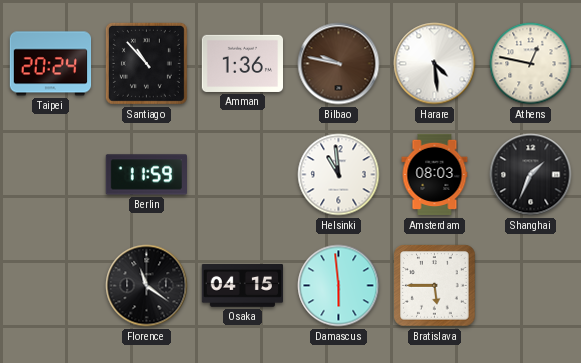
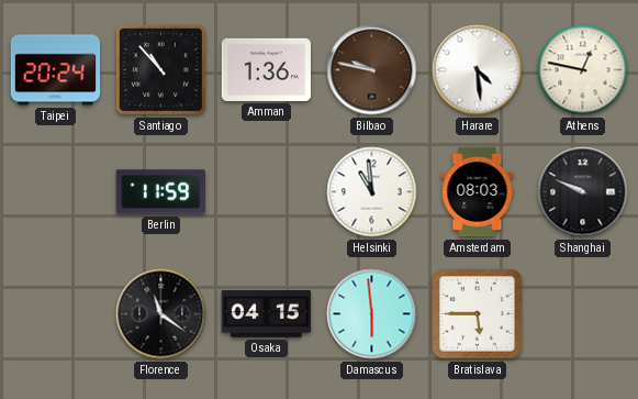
Shanghai: 1:34 -> 9:49
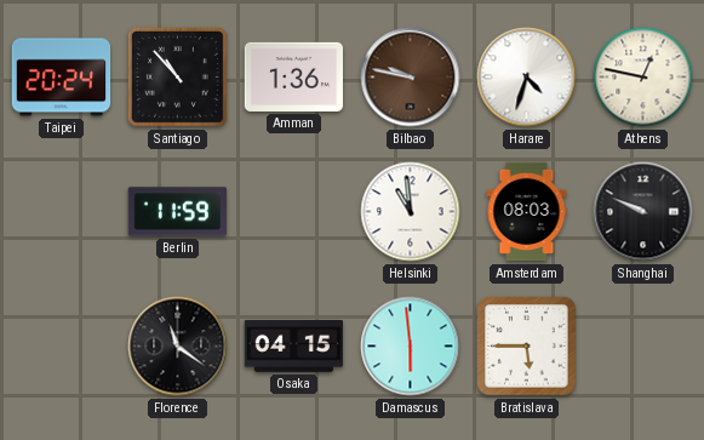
Harare: 4:29 -> 4:33
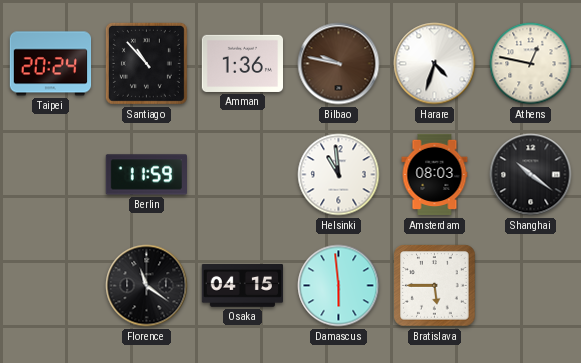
Shanghai: 9:49 -> 10:21
